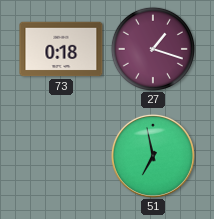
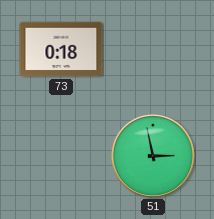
27: 1:18 -> none
51: 6:58 -> 2:58
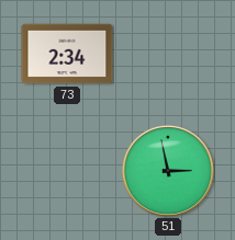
73: 0:18 -> 2:34
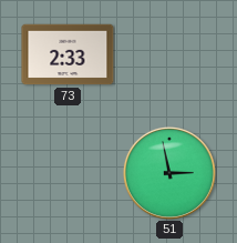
73: 2:34 -> 2:33
